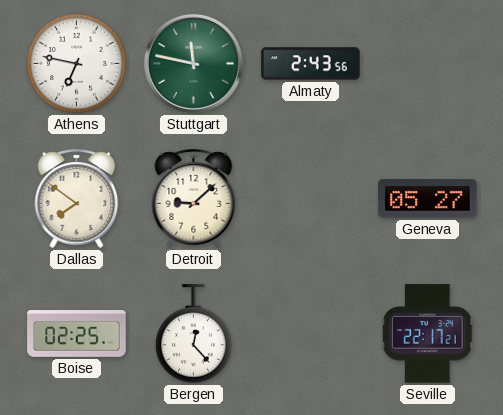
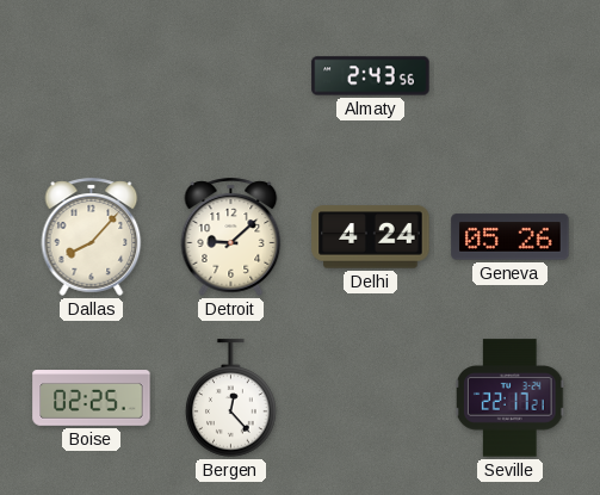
Athens: 6:47 -> none
Stuttgart: 11:47 -> none
Dallas: 7:51 -> 8:07
Delhi: none -> 4:24
Geneva: 05:27 -> 05:26
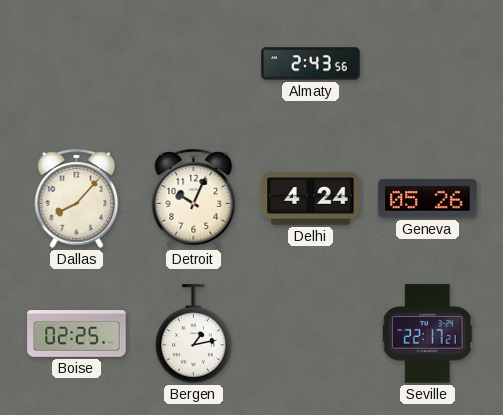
Detroit: 9:08 -> 10:04
Bergen: 12:23 -> 1:13
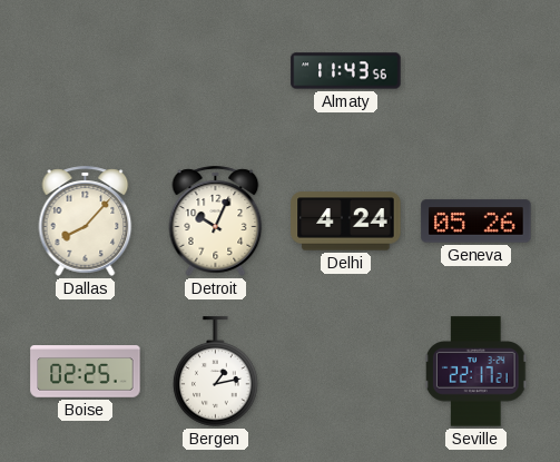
Almaty: 2:43 -> 11:43
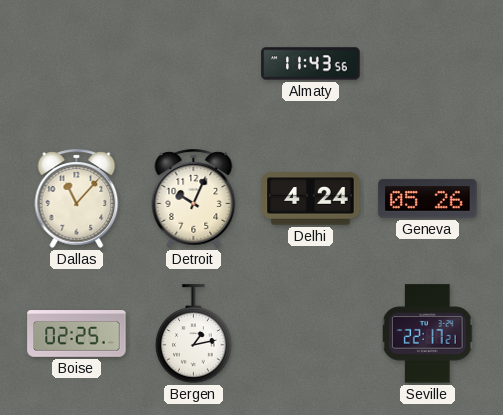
Dallas: 8:07 -> 11:07
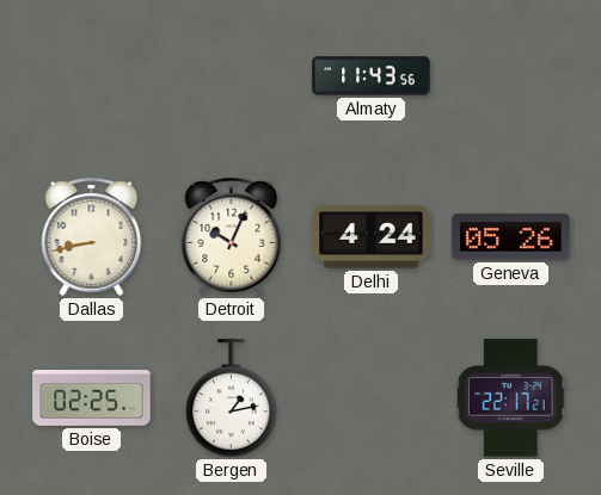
Dallas: 11:07 -> 8:43
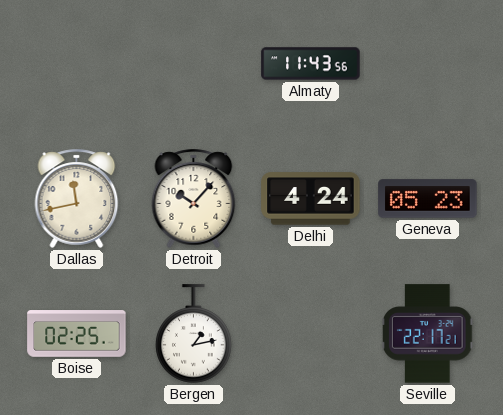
Dallas: 8:43 -> 11:43
Detroit: 10:04 -> 10:07
Geneva: 05:26 -> 05:23
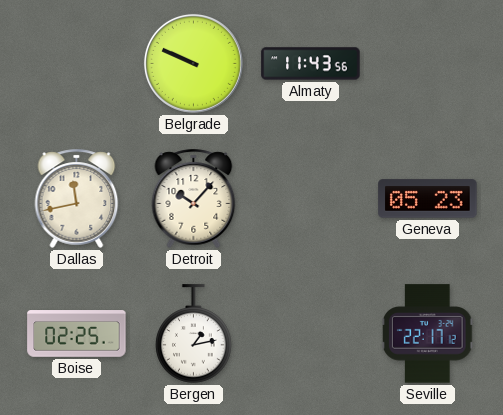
Belgrade: none -> 9:49
Delhi: 4:24 -> none
Seville: 22:17:21 -> 22:17:12
